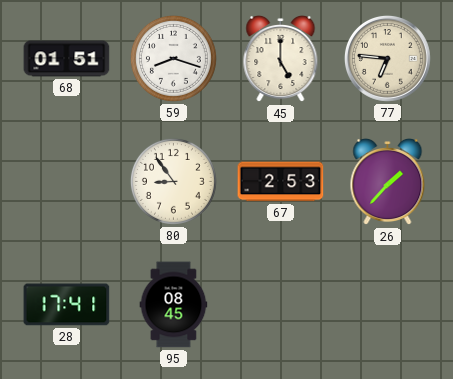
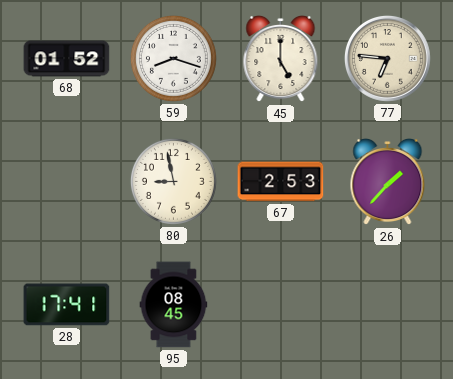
68: 01:51 -> 01:52
80: 8:54 -> 8:58
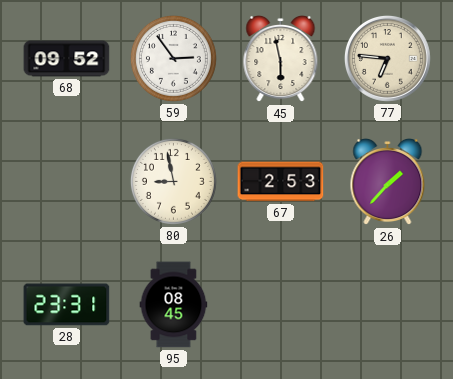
68: 01:52 -> 09:52
59: 8:18 -> 2:54
45: 5:00 -> 5:58
28: 17:41 -> 23:31
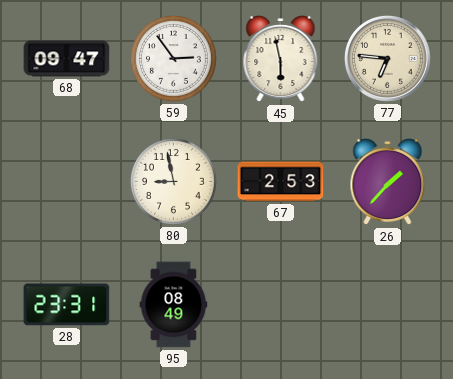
68: 09:52 -> 09:47
95: 08:45 -> 08:49
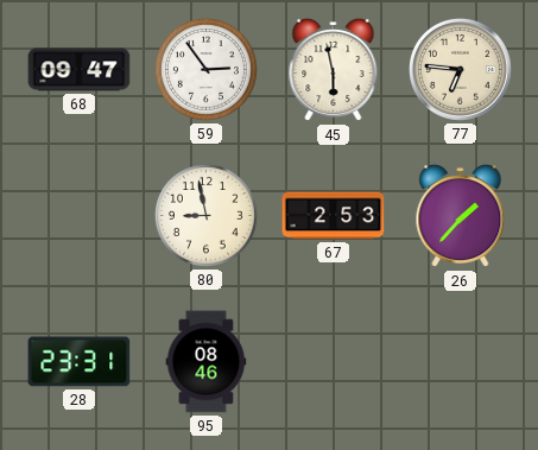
95: 08:49 -> 08:46
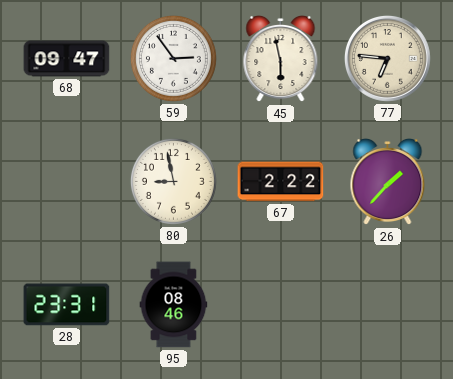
67: 2:53 -> 2:22
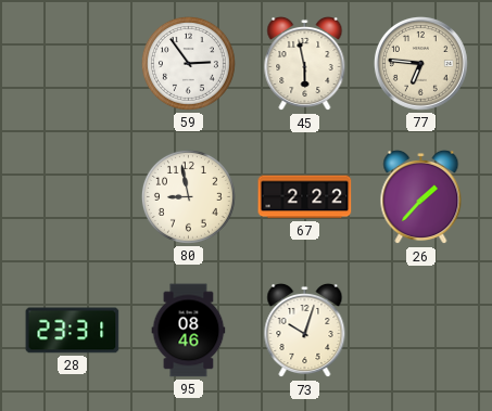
68: 09:47 -> none
73: none -> 10:03
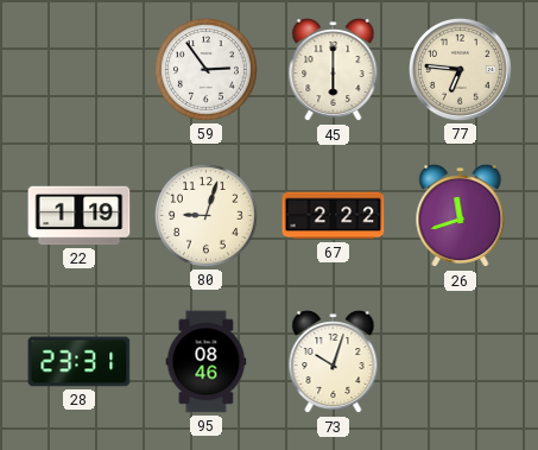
45: 5:58 -> 6:00
22: none -> 1:19
80: 8:58 -> 9:03
26: 1:37 -> 11:42
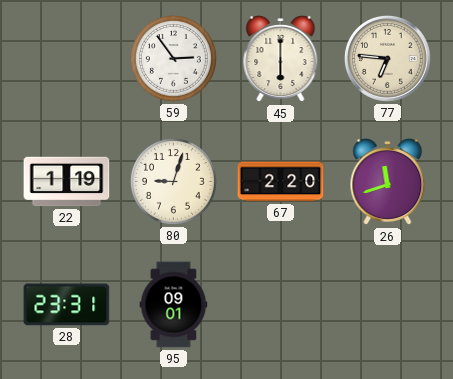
67: 2:22 -> 2:20
95: 08:46 -> 09:01
73: 10:03 -> none
